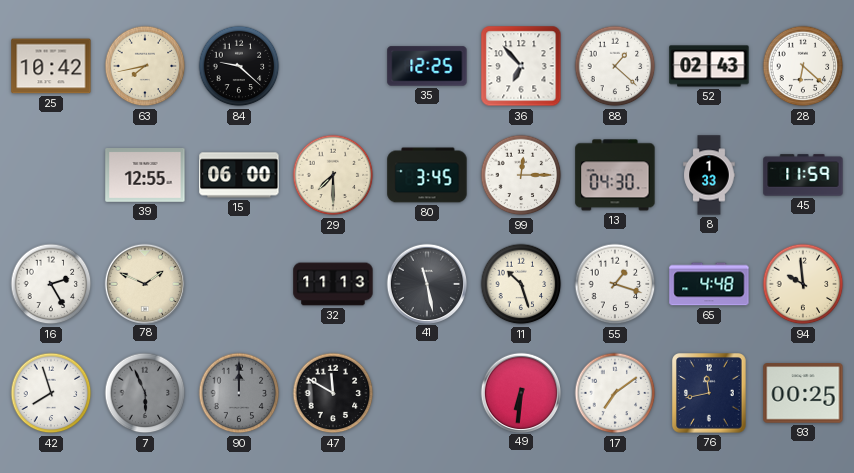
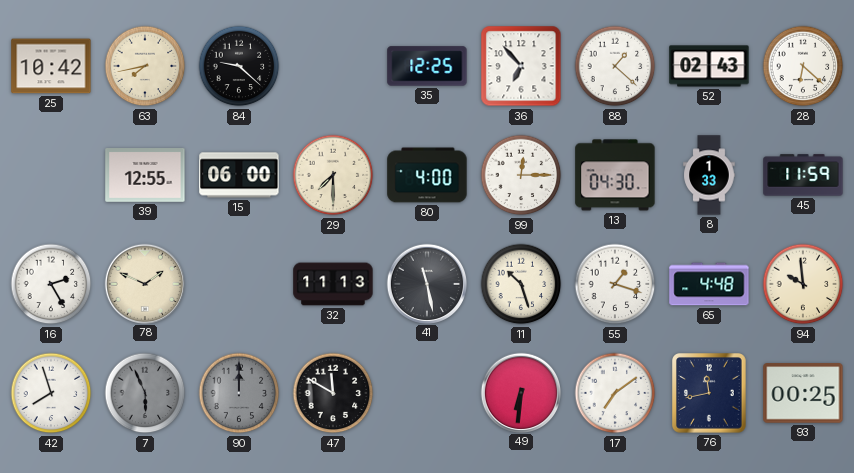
80: 3:45 -> 4:00
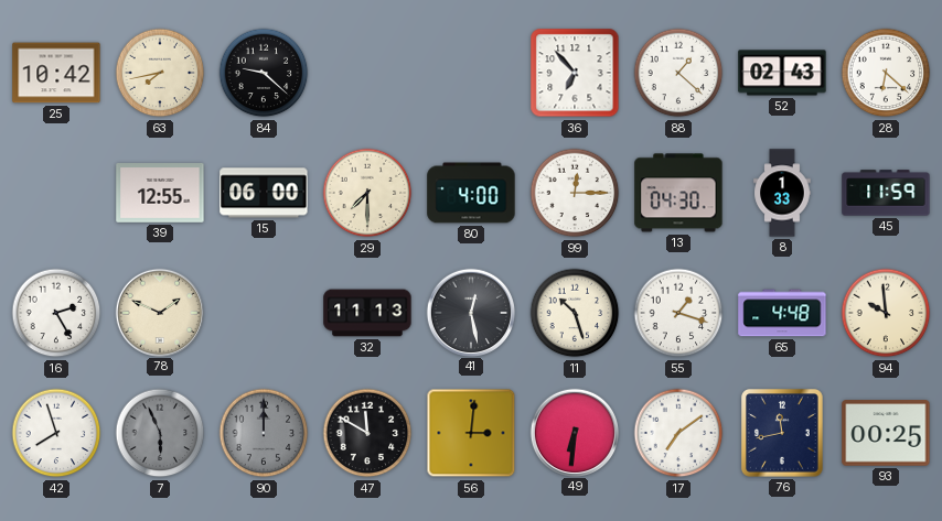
35: 12:25 -> none
41: 11:28 -> 12:28
56: none -> 3:01
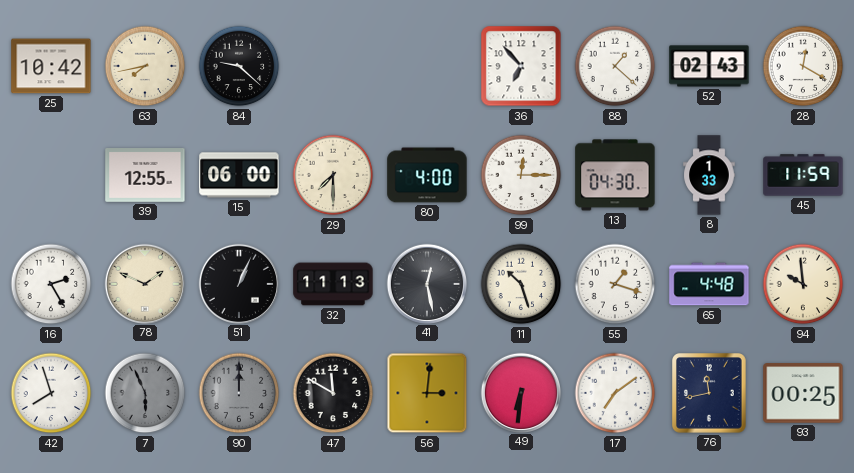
28: 6:22 -> 12:20
51: none -> 1:04
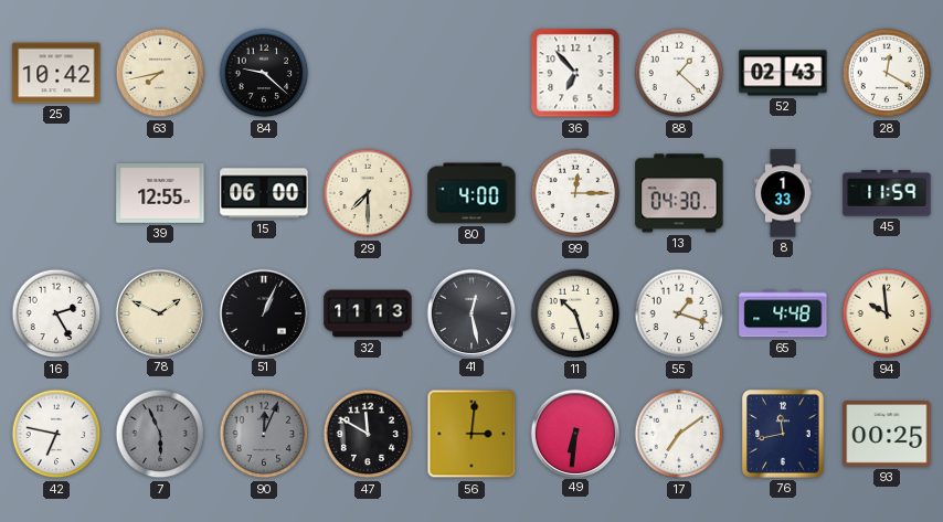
42: 7:57 -> 6:47
90: 12:00 -> 12:04
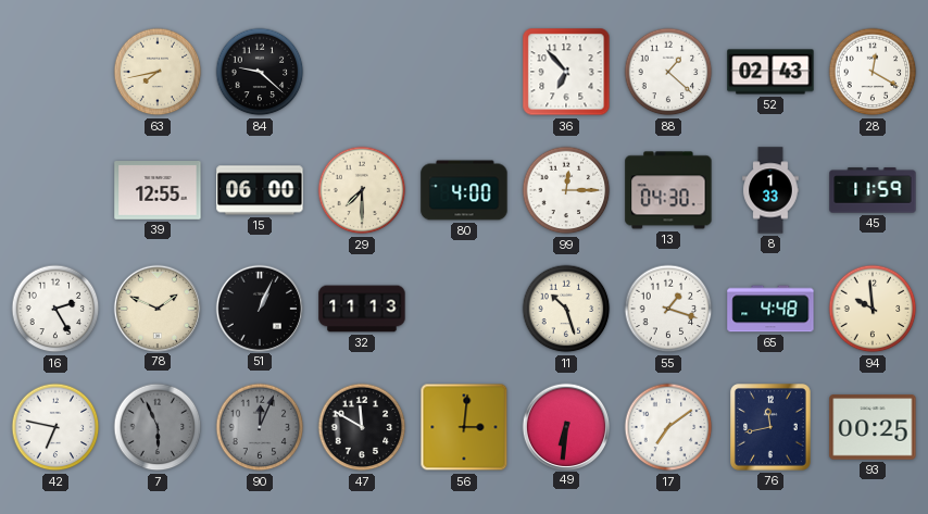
25: 10:42 -> none
41: 12:28 -> none
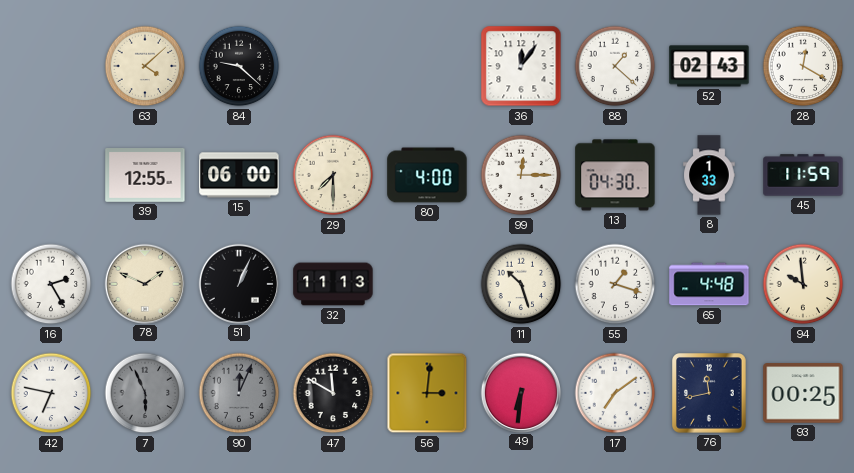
63: 7:43 -> 4:08
36: 6:53 -> 12:06
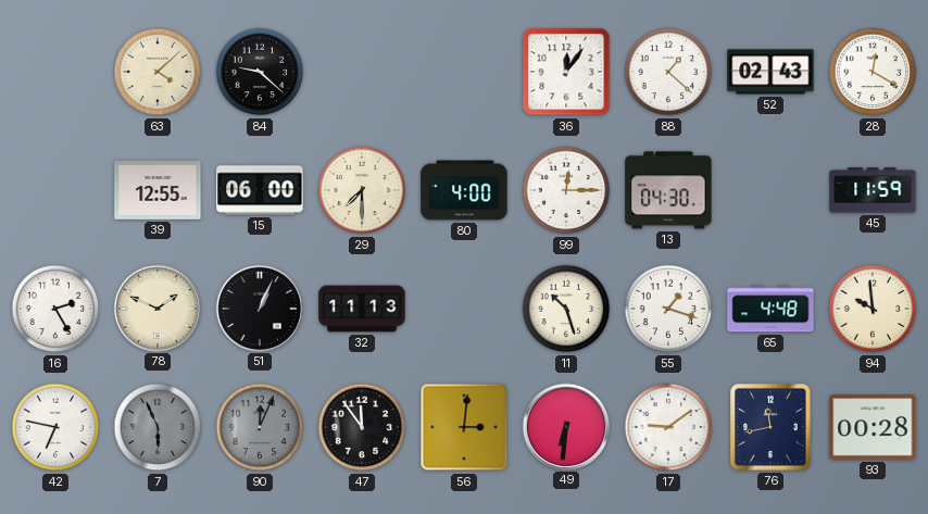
8: 1:33 -> none
47: 11:50 -> 11:54
17: 7:09 -> 9:09
93: 00:25 -> 00:28
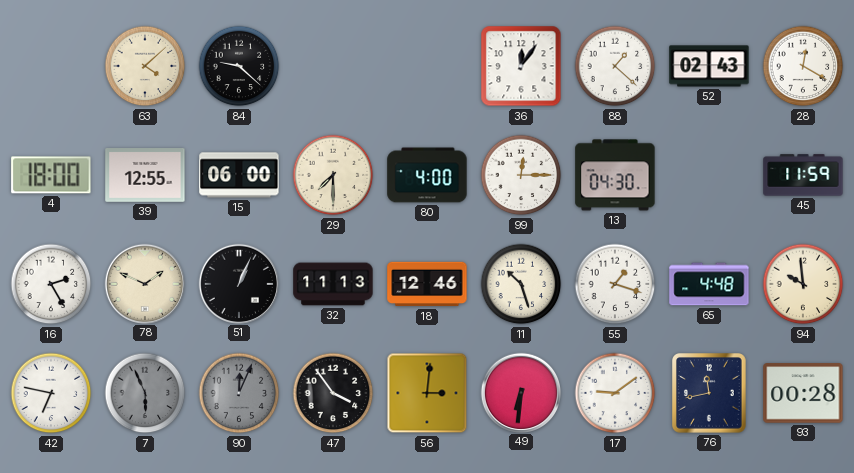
4: none -> 18:00
18: none -> 12:46
47: 11:54 -> 3:54
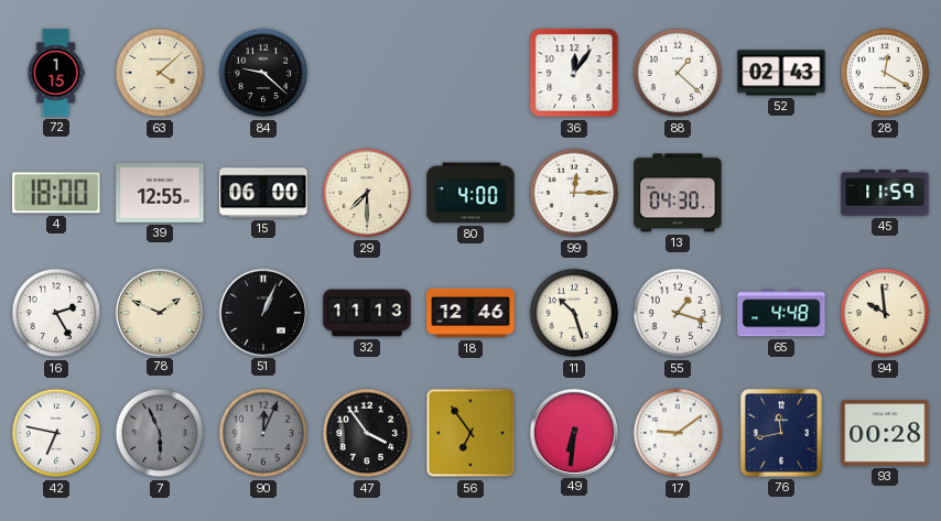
72: none -> 1:15
56: 3:01 -> 6:54
